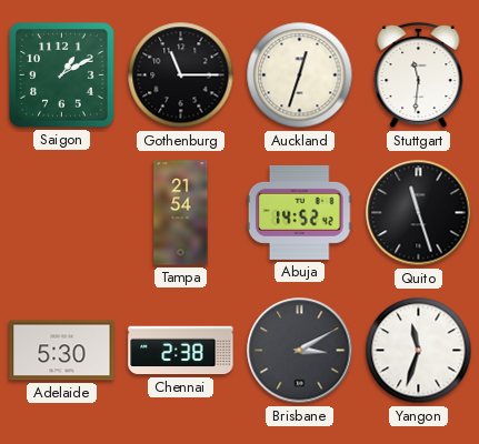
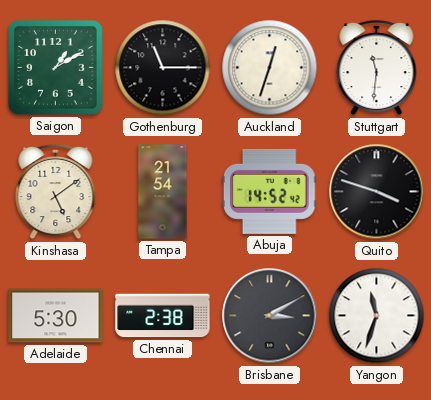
Kinshasa: none -> 5:09
Quito: 11:27 -> 3:48
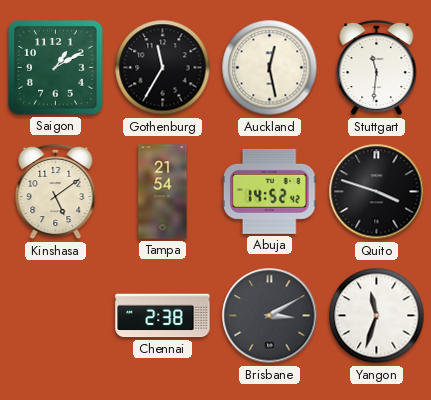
Gothenburg: 11:15 -> 11:35
Auckland: 12:33 -> 12:28
Adelaide: 5:30 -> none
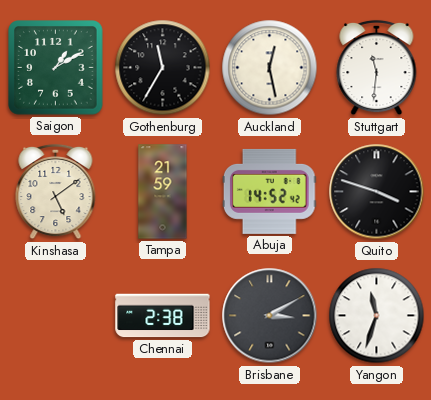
Tampa: 21:54 -> 21:59
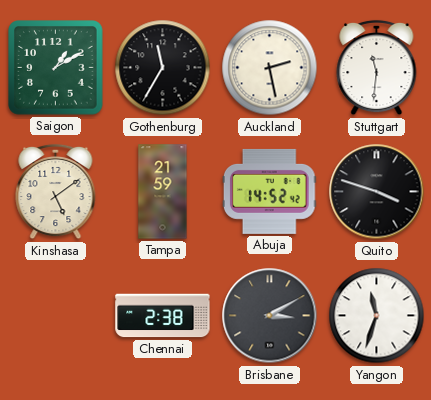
Auckland: 12:28 -> 2:28
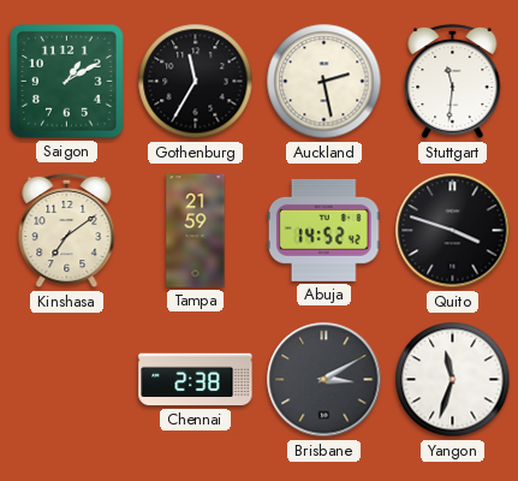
Kinshasa: 5:09 -> 7:09
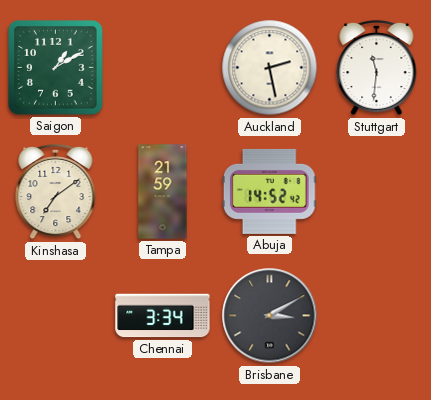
Gothenburg: 11:35 -> none
Quito: 3:48 -> none
Chennai: 2:38 -> 3:34
Yangon: 11:33 -> none
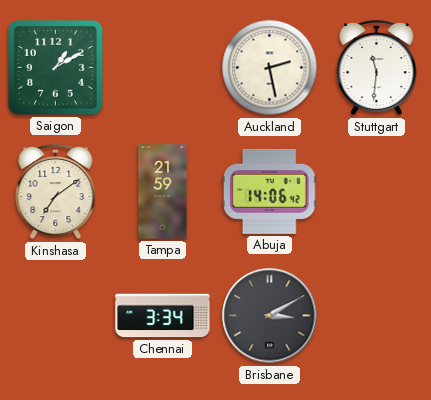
Abuja: 14:52 -> 14:06
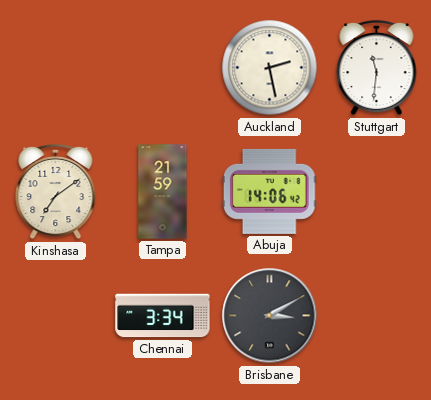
Saigon: 1:10 -> none
